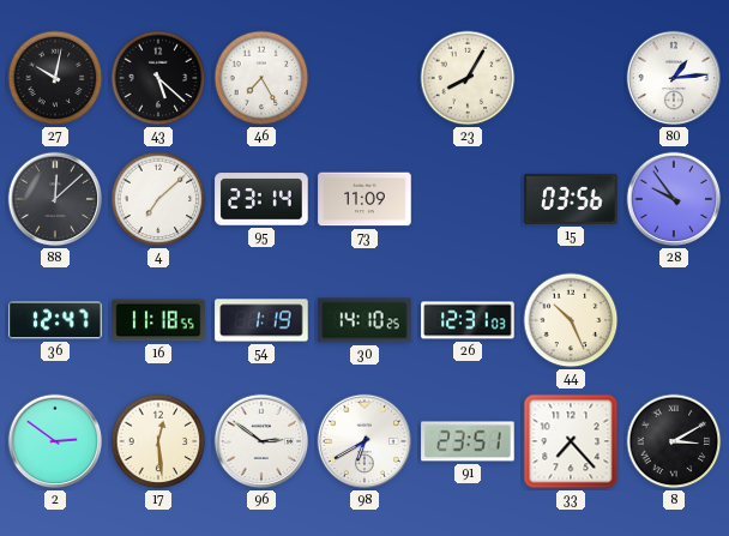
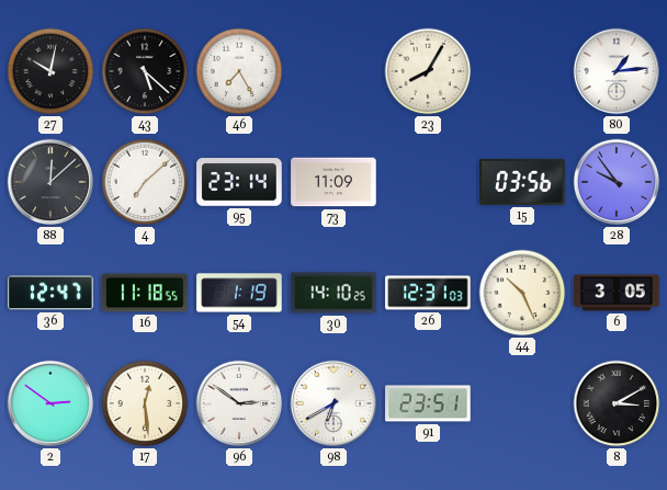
6: none -> 3:05
33: 7:23 -> none
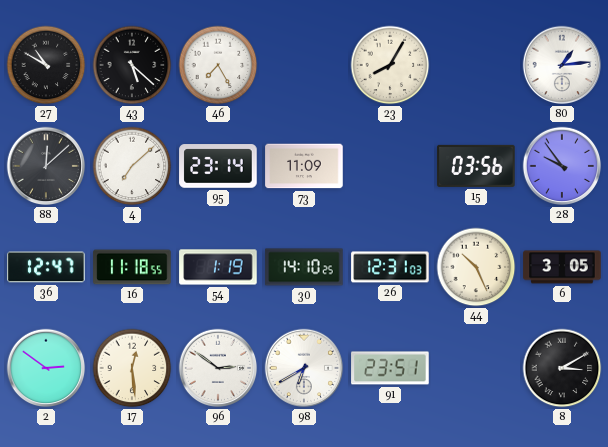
27: 10:02 -> 10:50
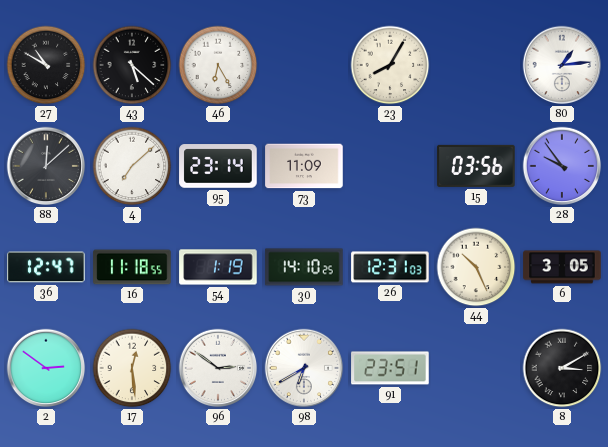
46: 7:25 -> 6:25
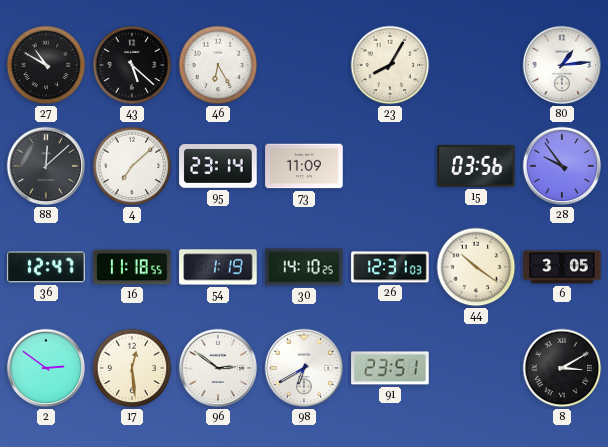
44: 10:26 -> 10:21
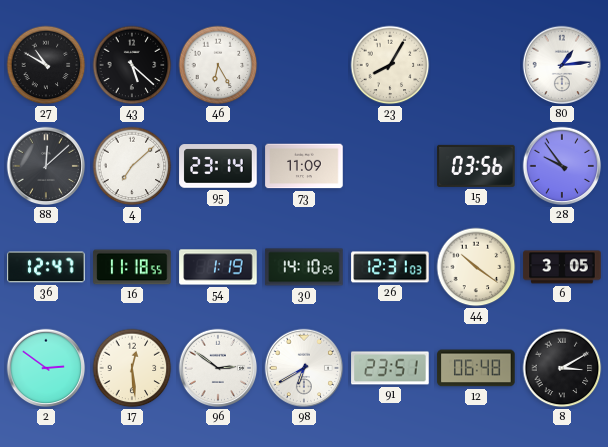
12: none -> 06:48
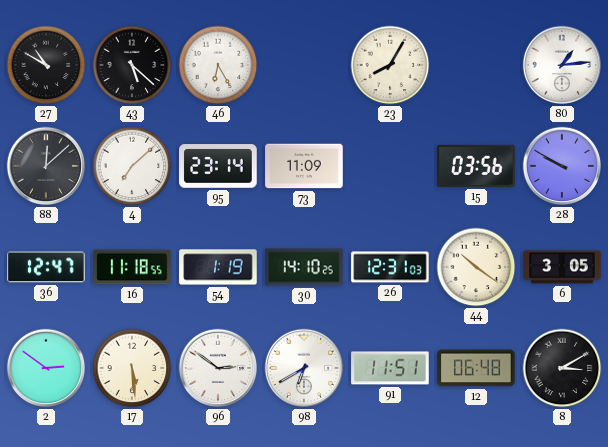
28: 9:54 -> 9:50
17: 12:29 -> 5:29
91: 23:51 -> 11:51
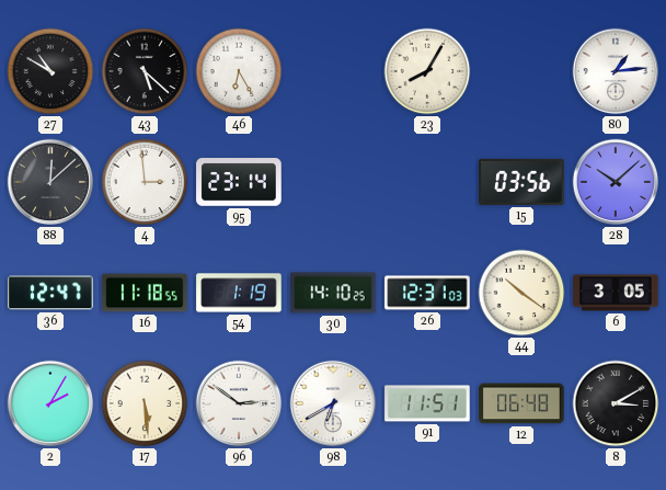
4: 7:08 -> 2:59
73: 11:09 -> none
28: 9:50 -> 10:08
2: 2:51 -> 2:05
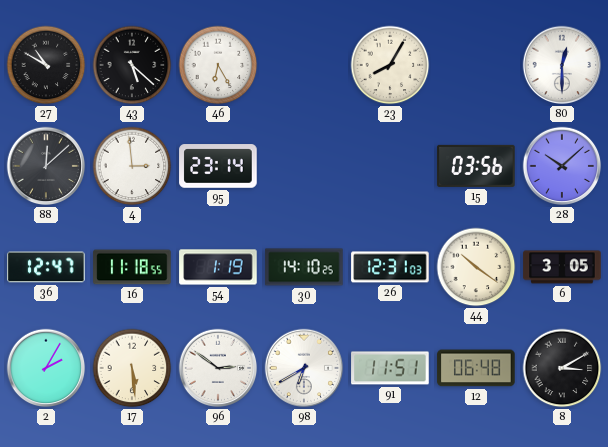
80: 1:14 -> 12:30
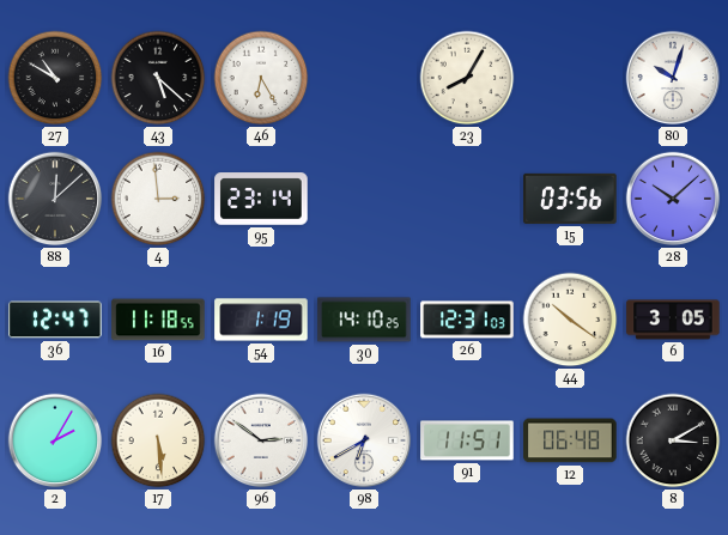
80: 12:30 -> 10:03
